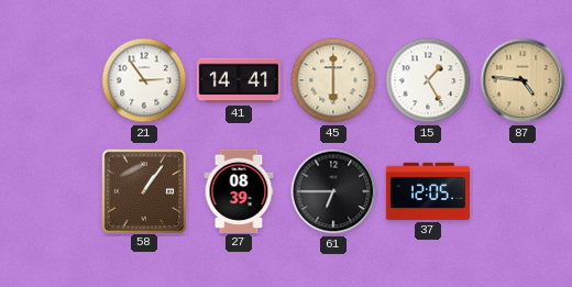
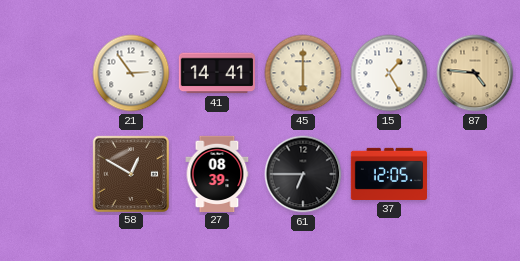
58: 1:06 -> 12:50
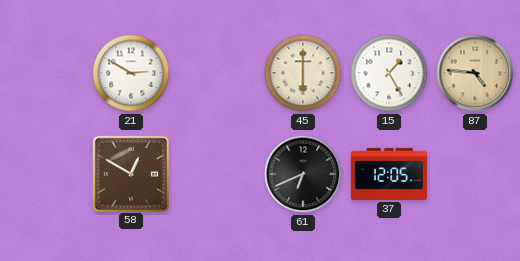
21: 2:54 -> 2:50
41: 14:41 -> none
27: 08:39 -> none
61: 6:45 -> 6:41
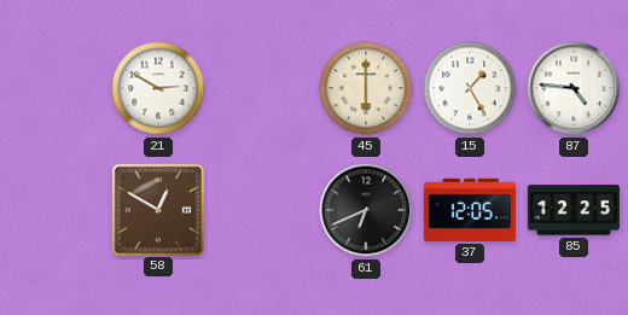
87 dial: champagne -> white
85: none -> 12:25
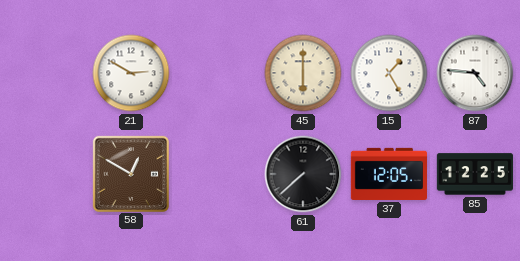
61: 6:41 -> 7:38
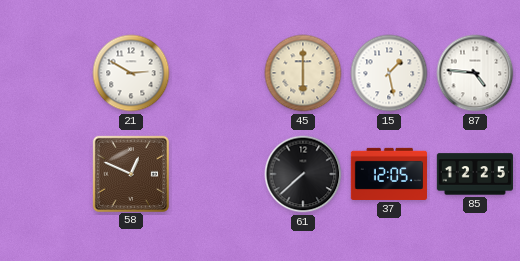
15: 1:25 -> 1:28
58: 12:50 -> 12:49
